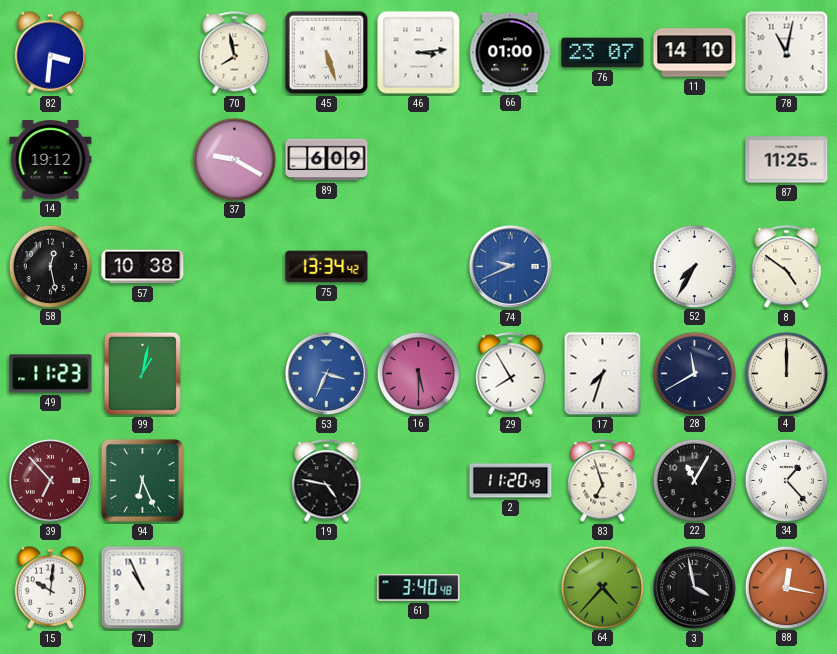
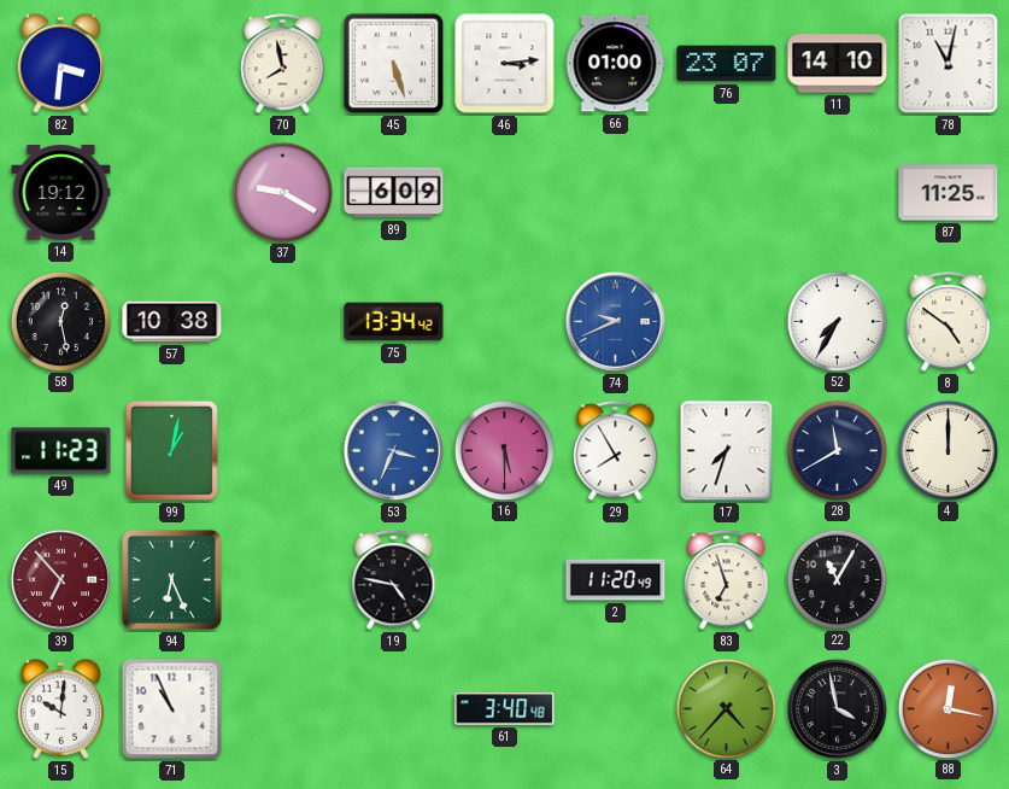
34: 1:23 -> none
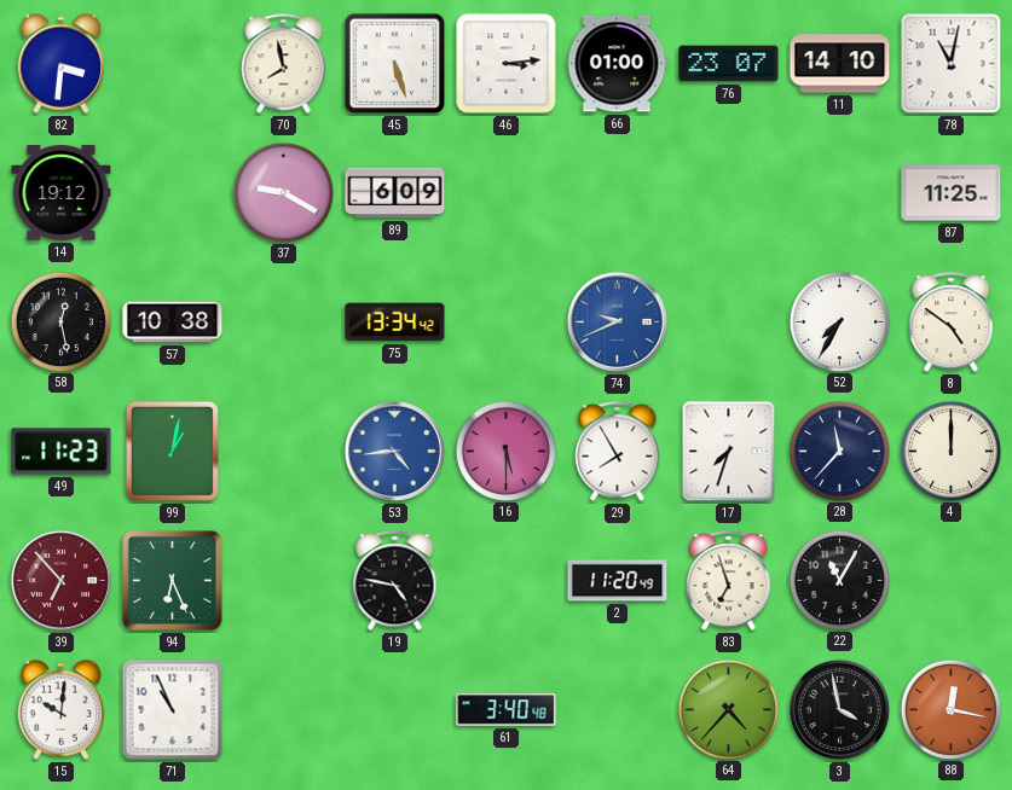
53: 3:34 -> 4:44
28: 11:40 -> 11:37
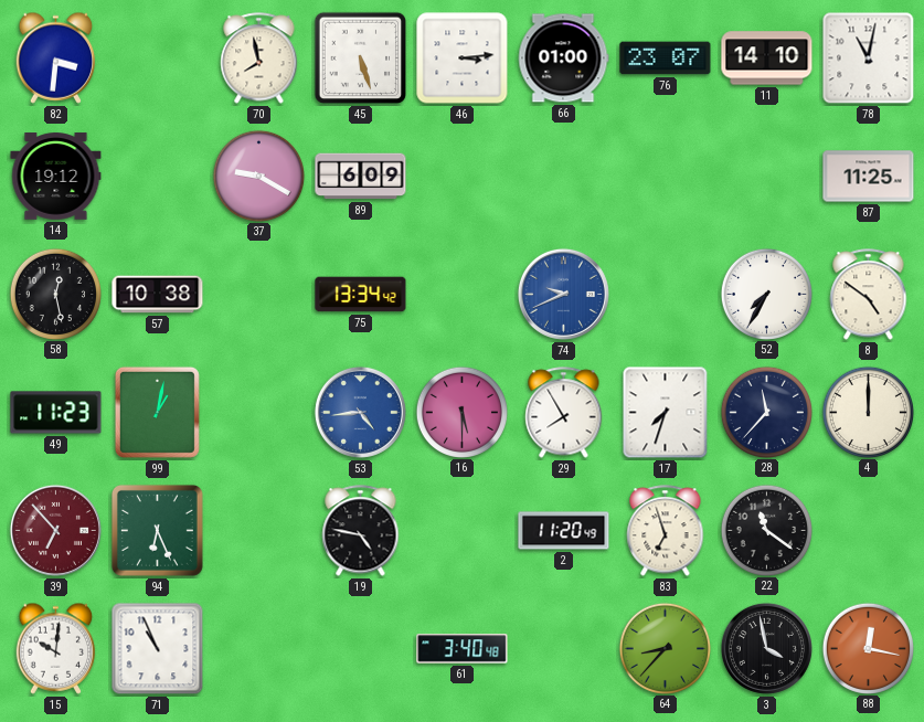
22: 11:05 -> 11:21
64: 4:37 -> 8:37
